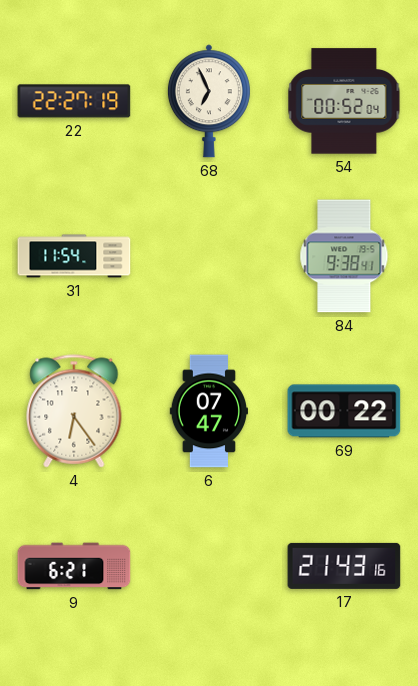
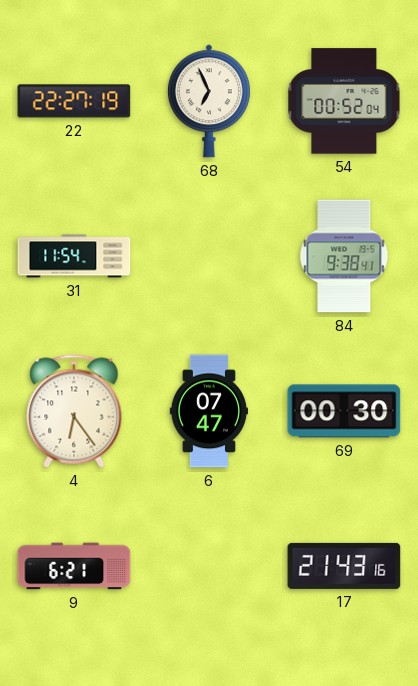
69: 00:22 -> 00:30
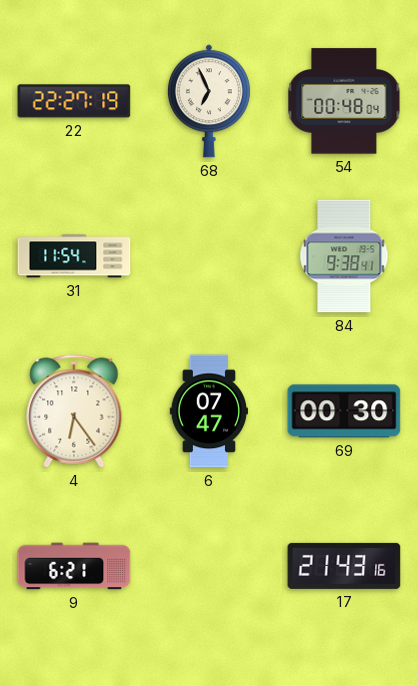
54: 00:52 -> 00:48
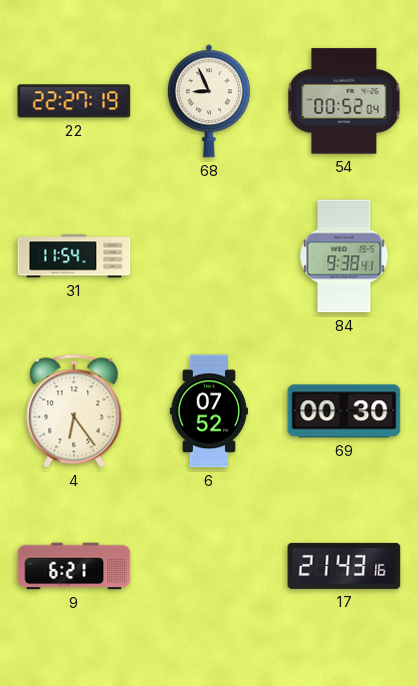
68: 6:56 -> 8:56
54: 00:48 -> 00:52
6: 07:47 -> 07:52
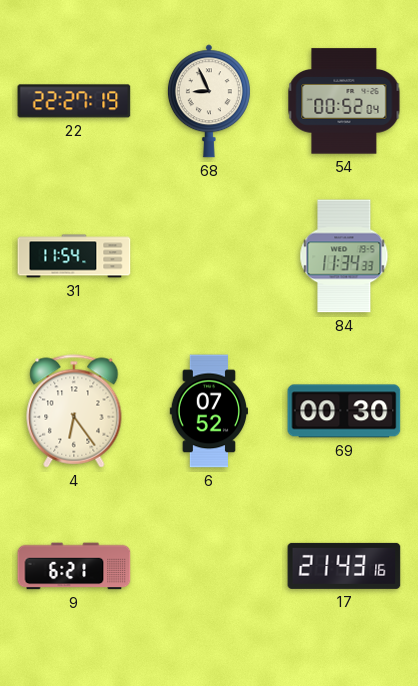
84: 9:38 -> 11:34
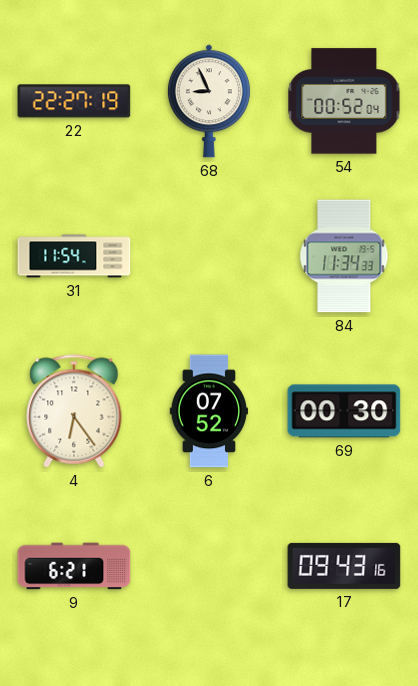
17: 21:43 -> 09:43
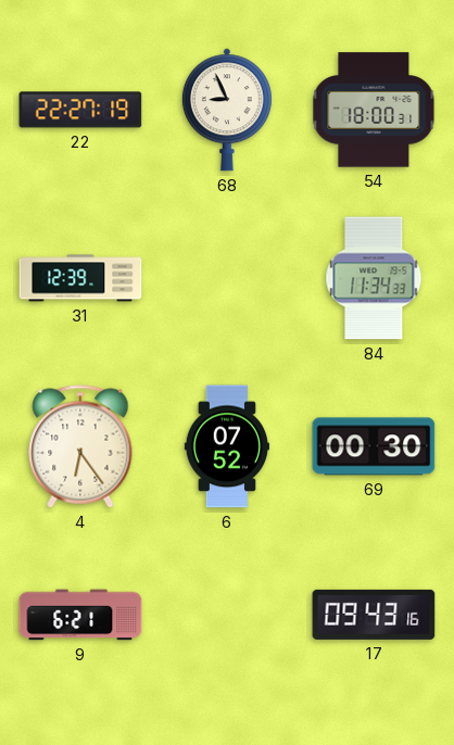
54: 00:52 -> 18:00
31: 11:54 -> 12:39
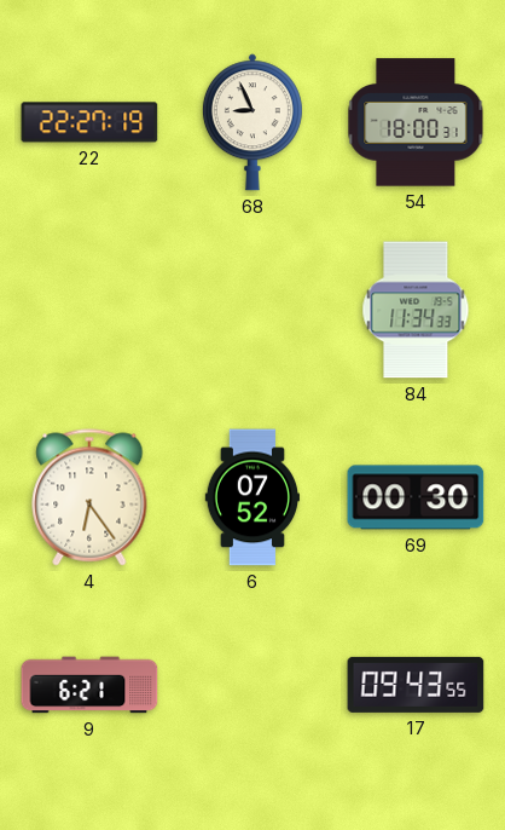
31: 12:39 -> none
17: 09:43:16 -> 09:43:55
